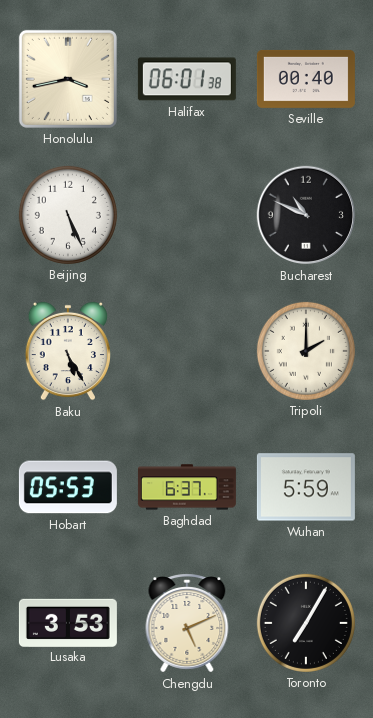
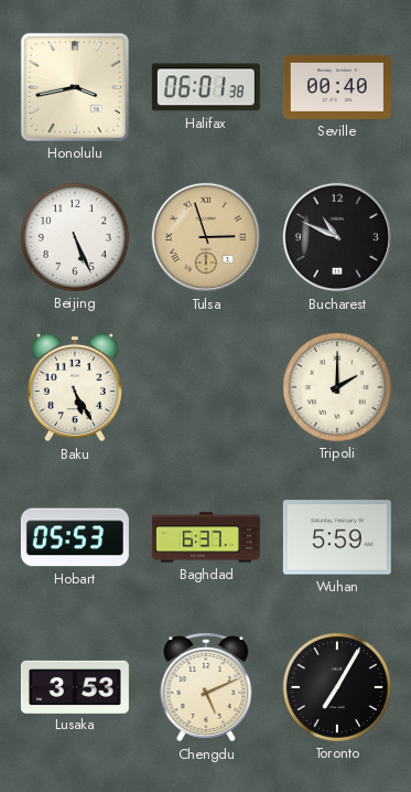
Tulsa: none -> 2:57
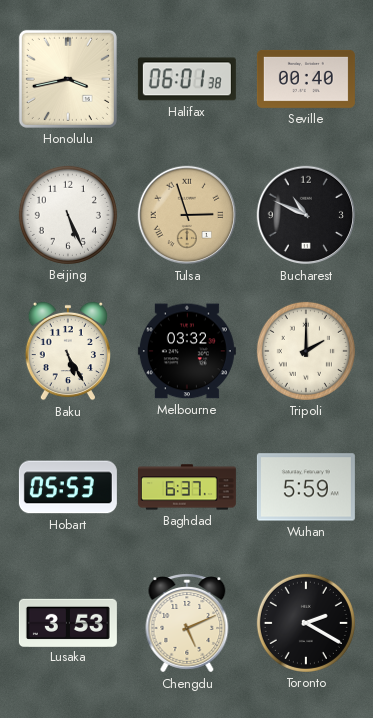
Melbourne: none -> 03:32
Toronto: 7:05 -> 2:20
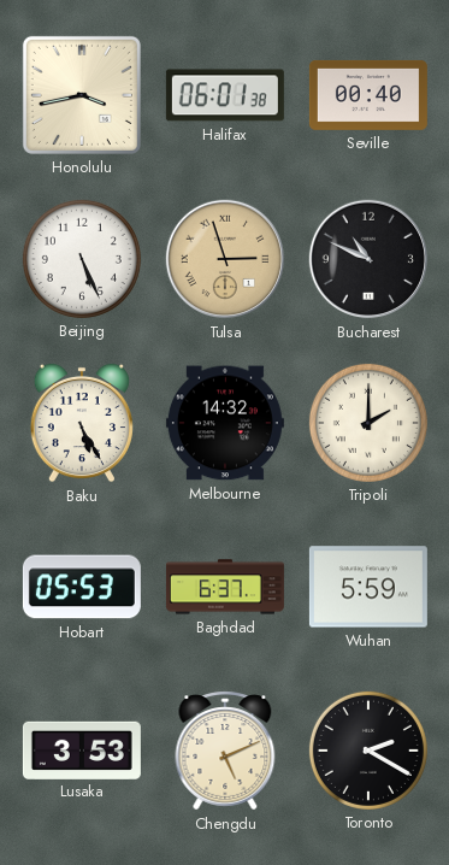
Melbourne: 03:32 -> 14:32
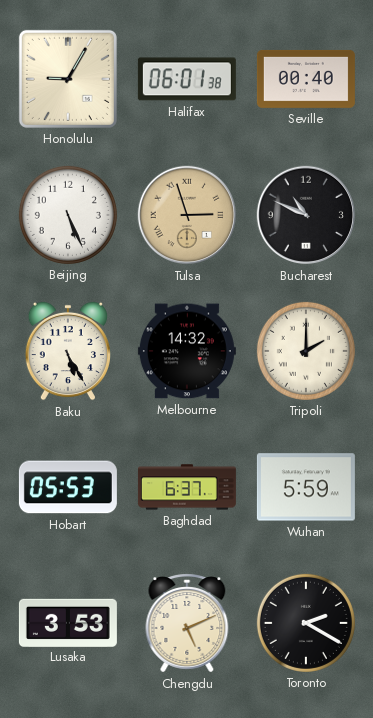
Honolulu: 3:43 -> 9:05
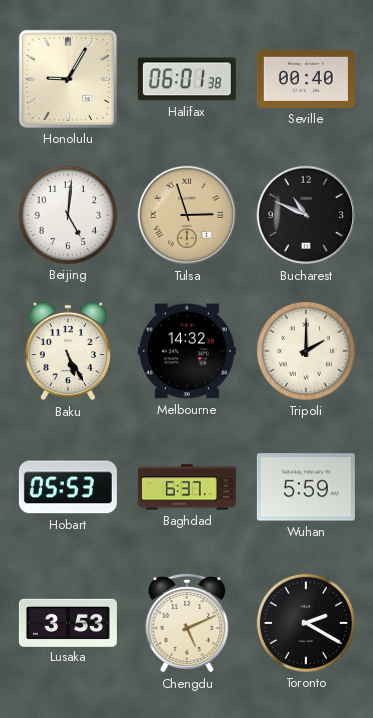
Beijing: 5:26 -> 5:01
